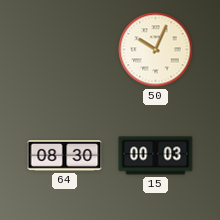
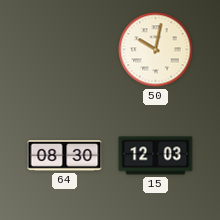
50: 10:04 -> 10:02
15: 00:03 -> 12:03
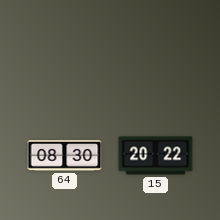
50: 10:02 -> none
15: 12:03 -> 20:22
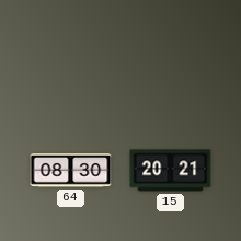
15: 20:22 -> 20:21
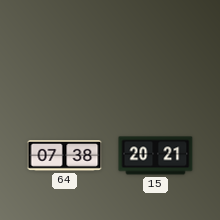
64: 08:30 -> 07:38
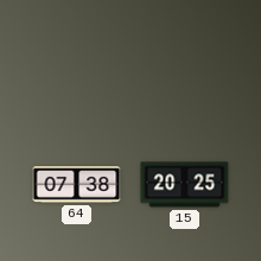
15: 20:21 -> 20:25
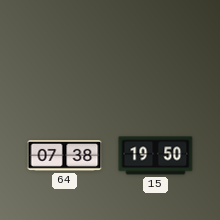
15: 20:25 -> 19:50
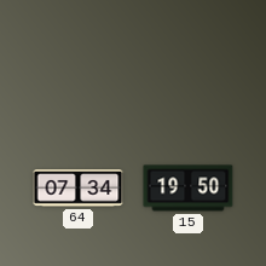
64: 07:38 -> 07:34
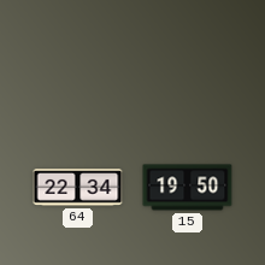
64: 07:34 -> 22:34
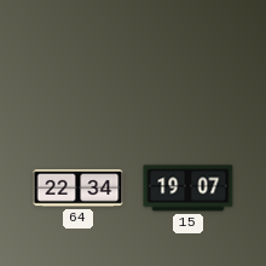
15: 19:50 -> 19:07
